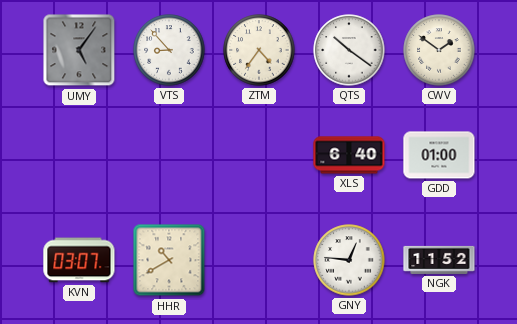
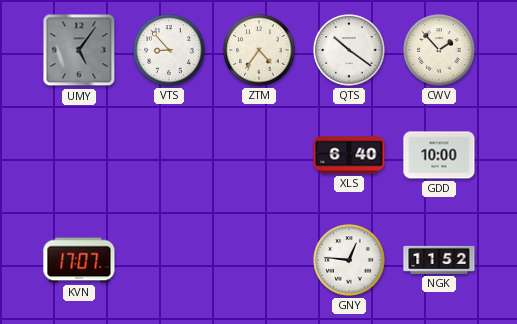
CWV: 1:51 -> 1:53
GDD: 01:00 -> 10:00
KVN: 03:07 -> 17:07
HHR: 10:40 -> none
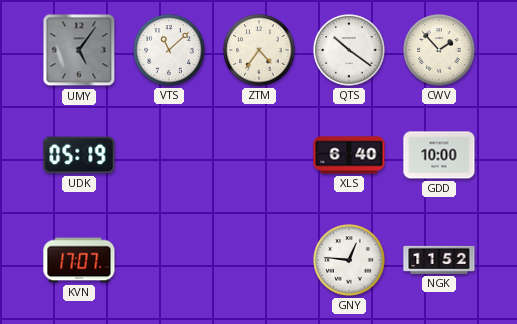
VTS: 8:53 -> 11:08
UDK: none -> 05:19
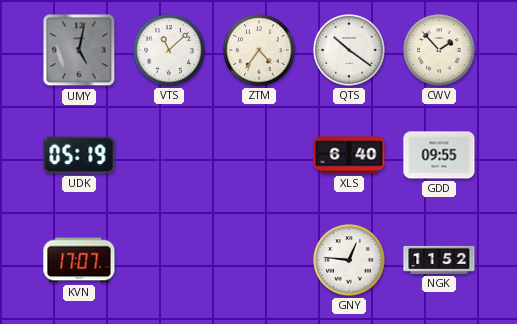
UMY: 5:06 -> 5:02
GDD: 10:00 -> 09:55
